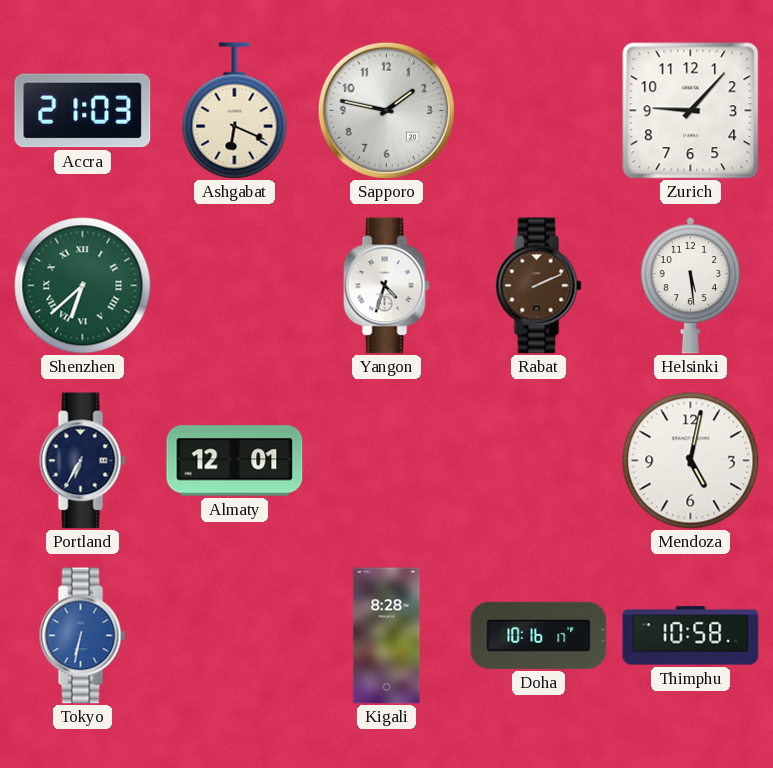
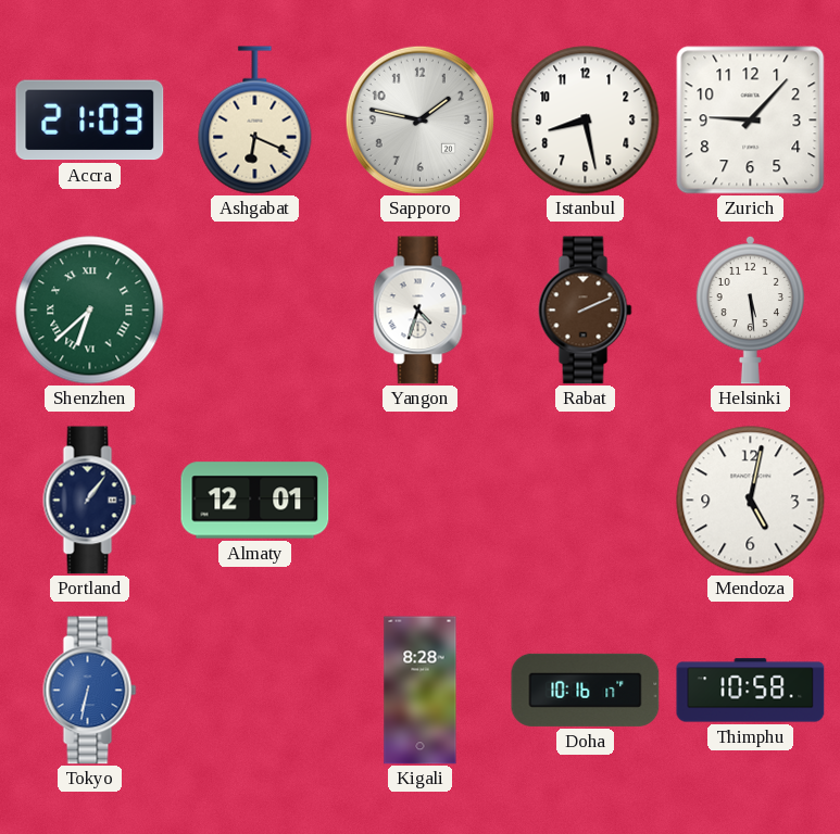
Istanbul: none -> 8:28
Portland: 6:35 -> 1:06
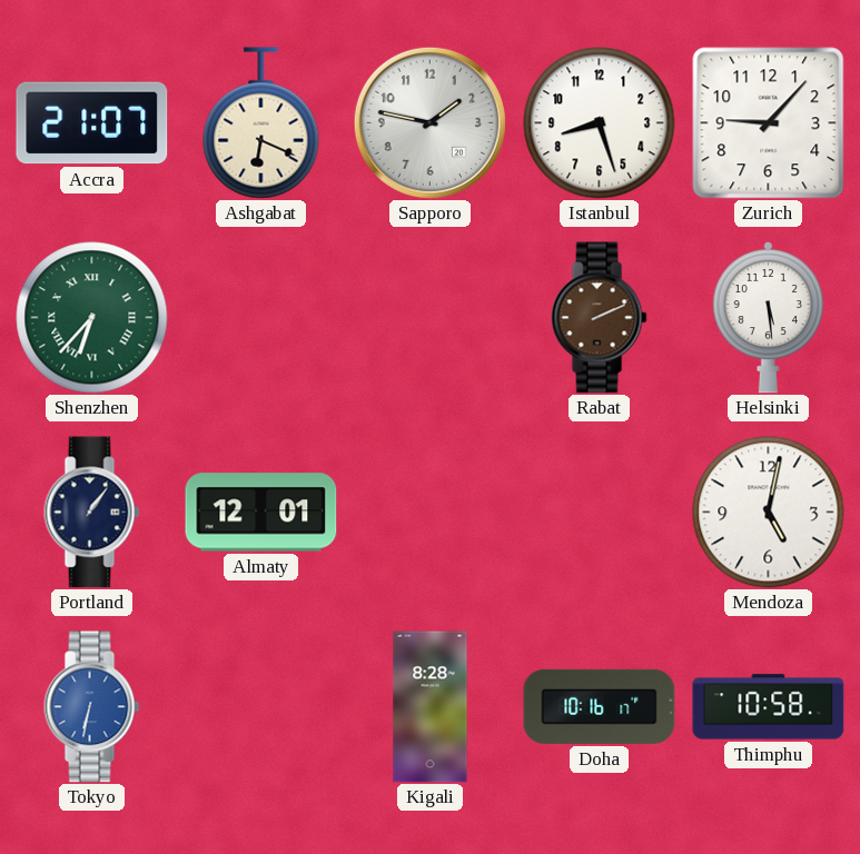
Accra: 21:03 -> 21:07
Istanbul: 8:28 -> 8:27
Shenzhen: 6:38 -> 6:37
Yangon: 4:33 -> none
